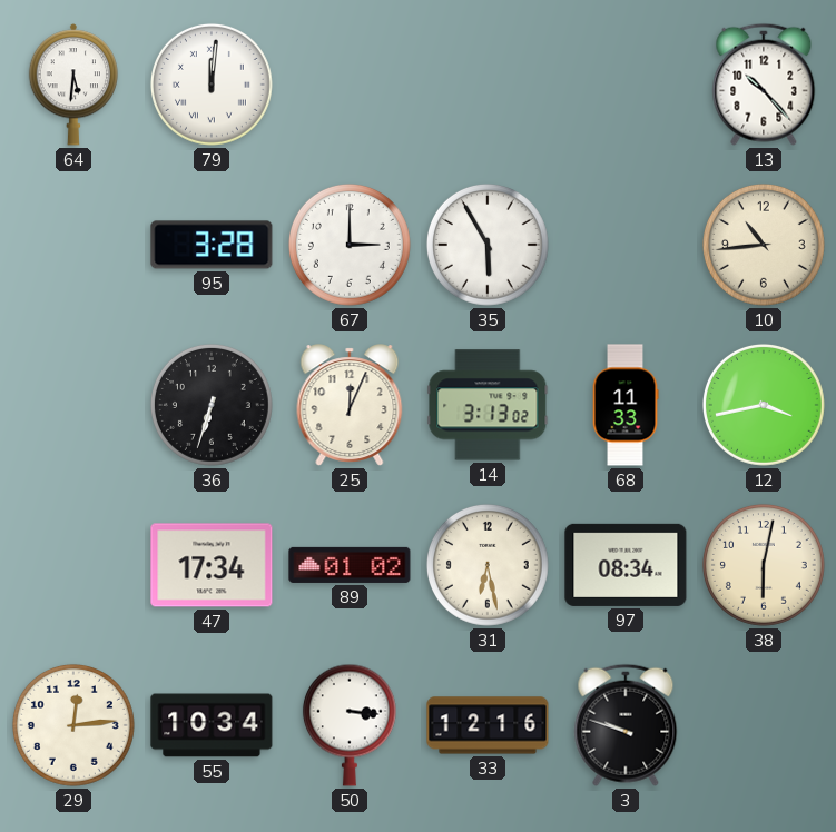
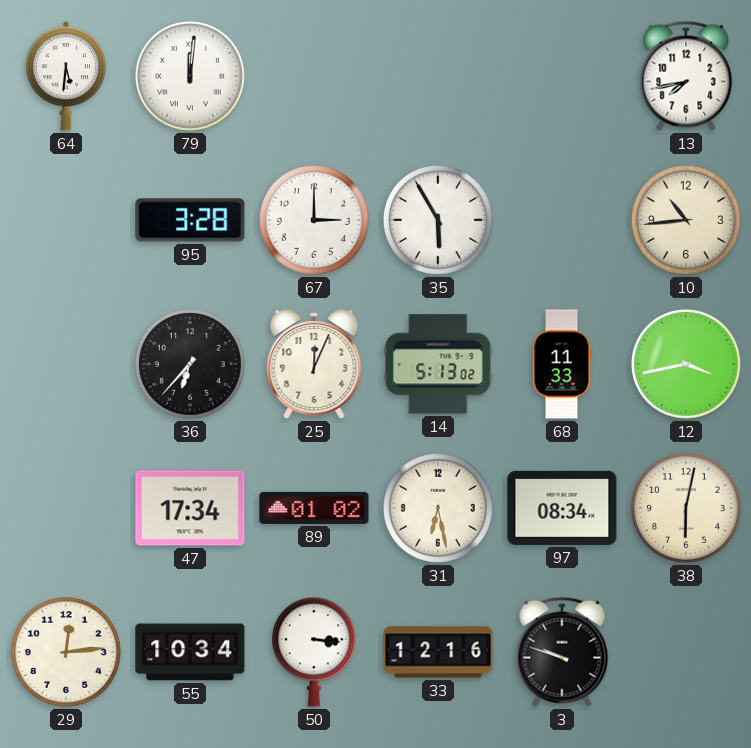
13: 10:23 -> 7:43
36: 6:33 -> 6:37
14: 3:13 -> 5:13
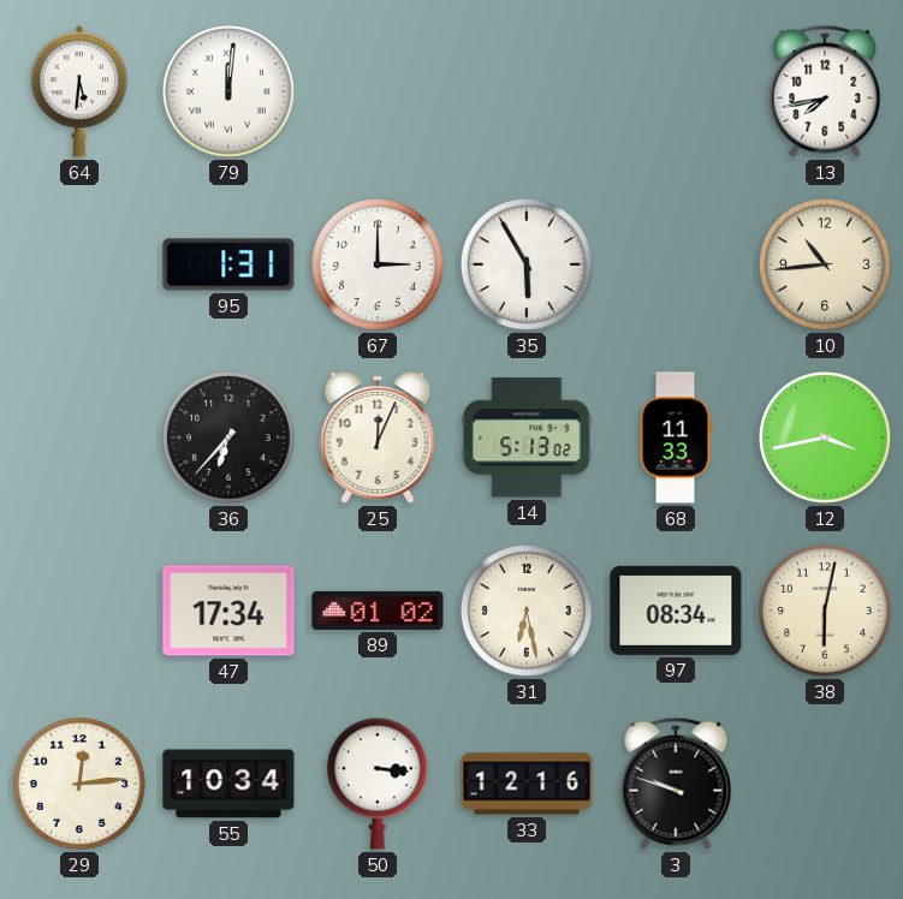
95: 3:28 -> 1:31
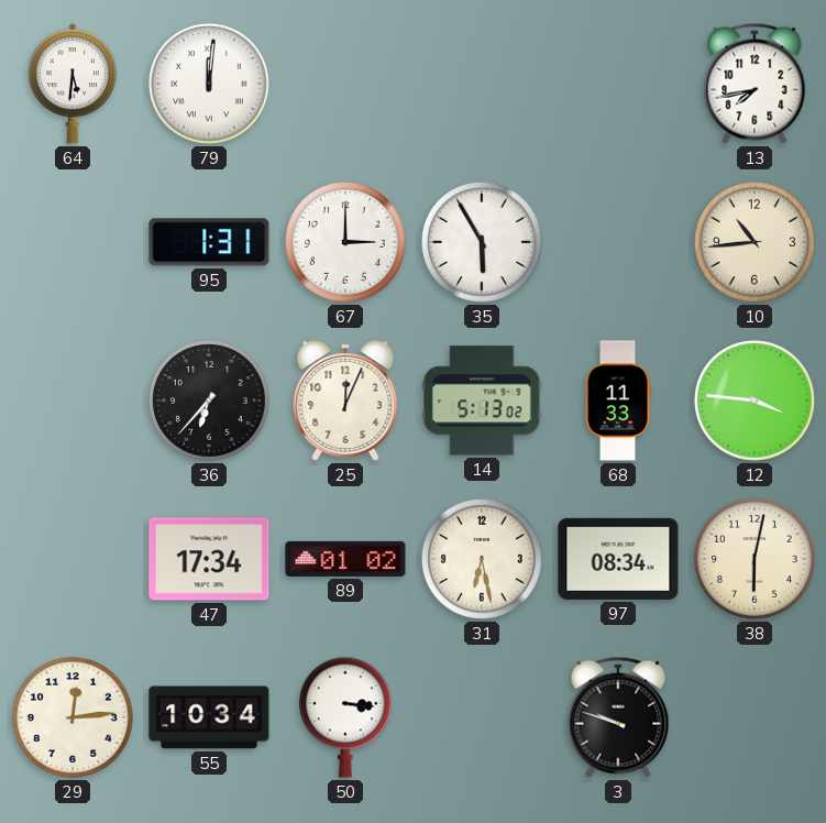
12: 3:43 -> 3:46
33: 12:16 -> none
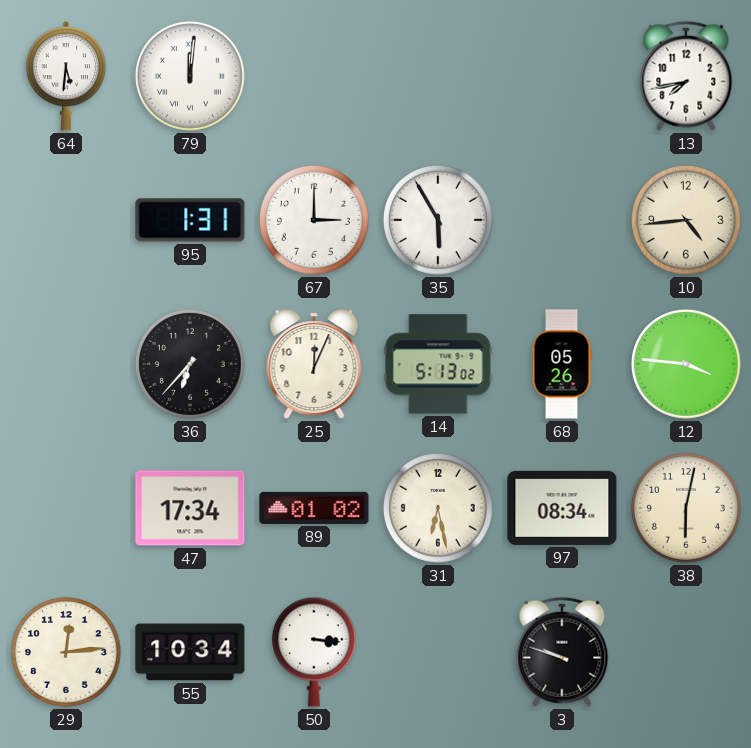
10: 10:44 -> 4:44
68: 11:33 -> 05:26
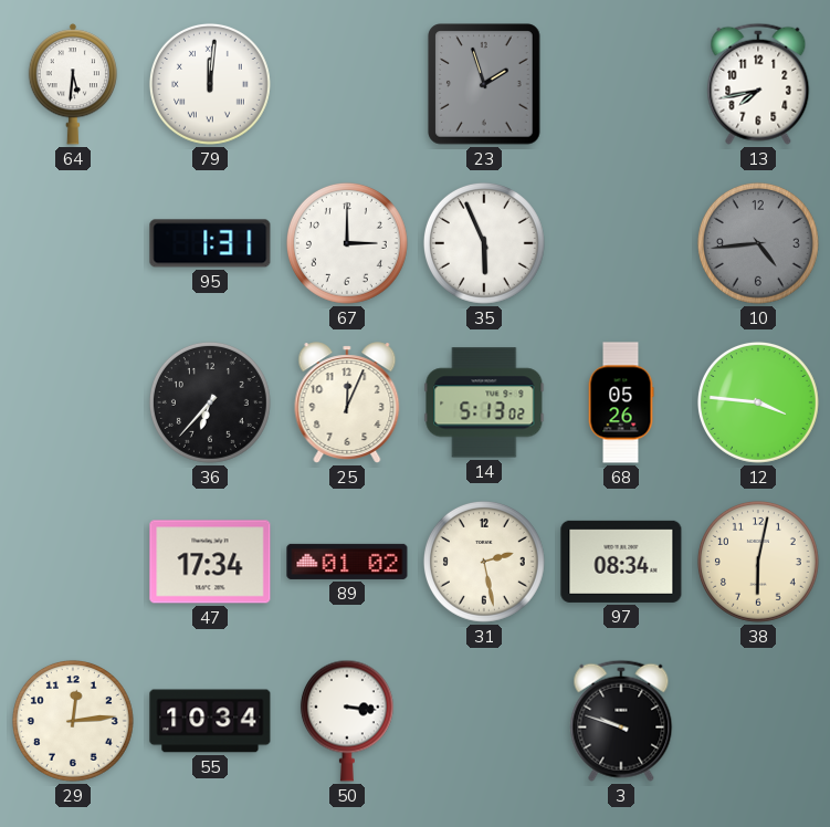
23: none -> 1:57
35: 5:55 -> 5:56
10 dial: cream -> grey
31: 6:28 -> 2:28
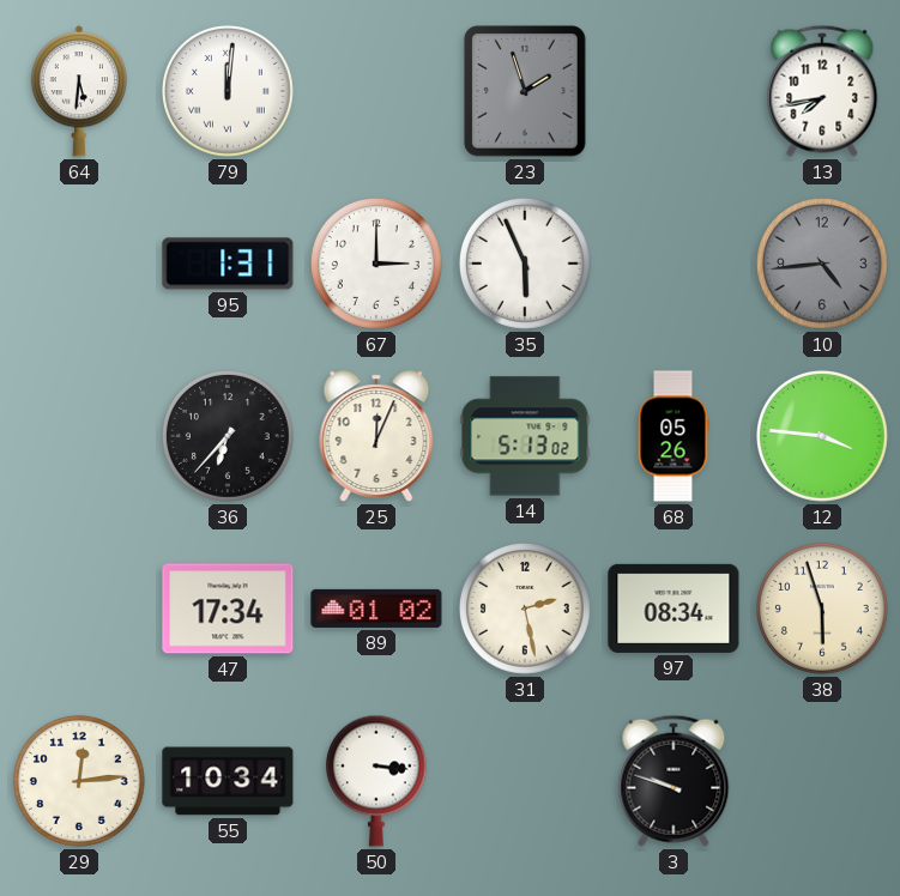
38: 6:02 -> 5:57
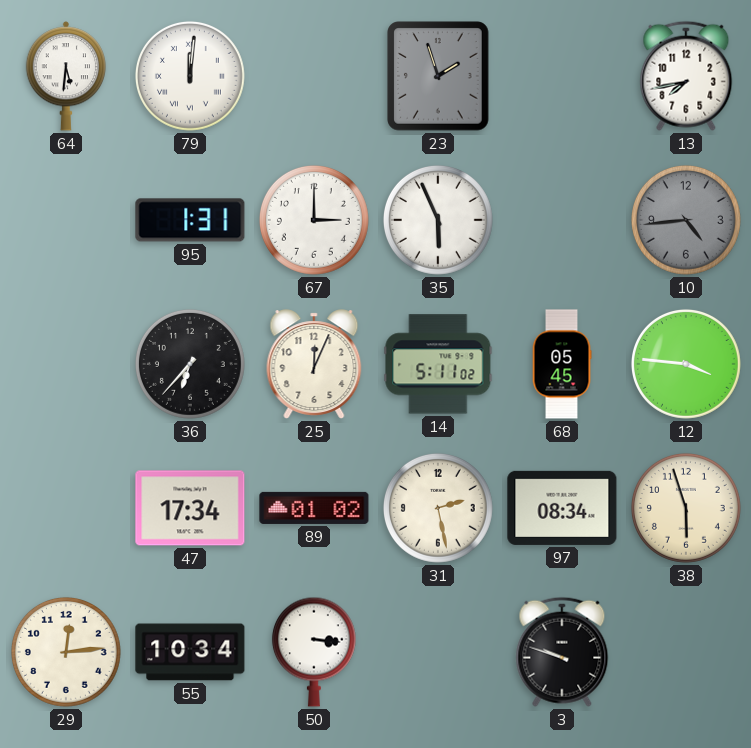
14: 5:13 -> 5:11
68: 05:26 -> 05:45
